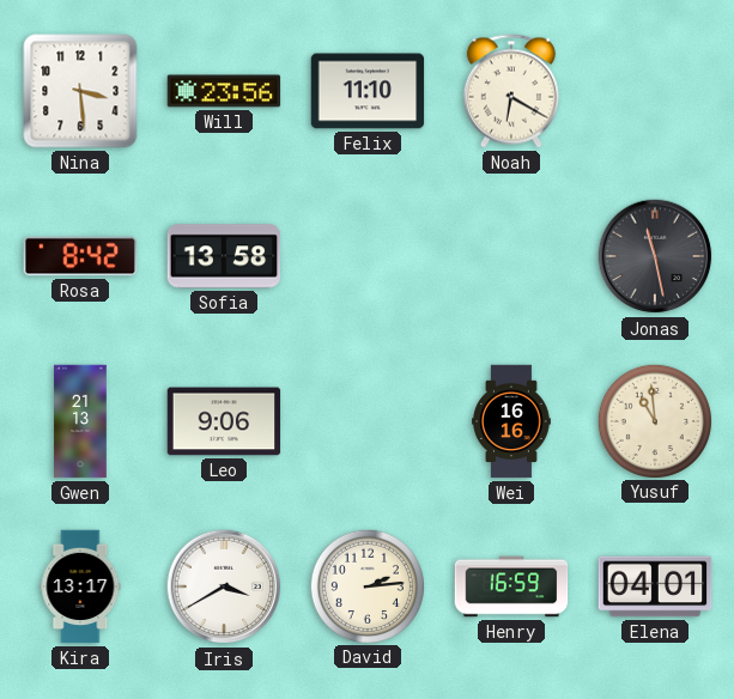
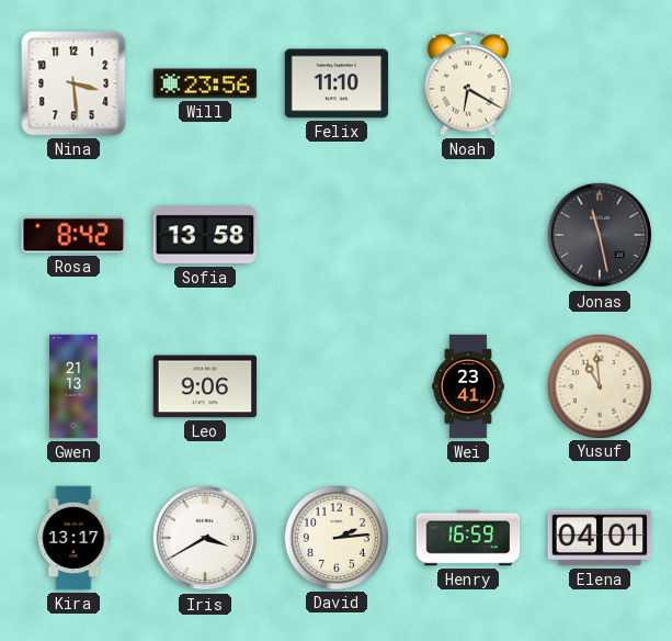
Wei: 16:16 -> 23:41
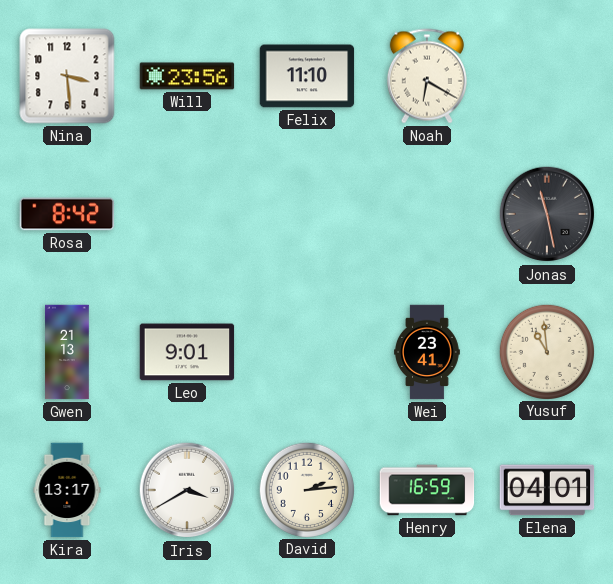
Sofia: 13:58 -> none
Leo: 9:06 -> 9:01
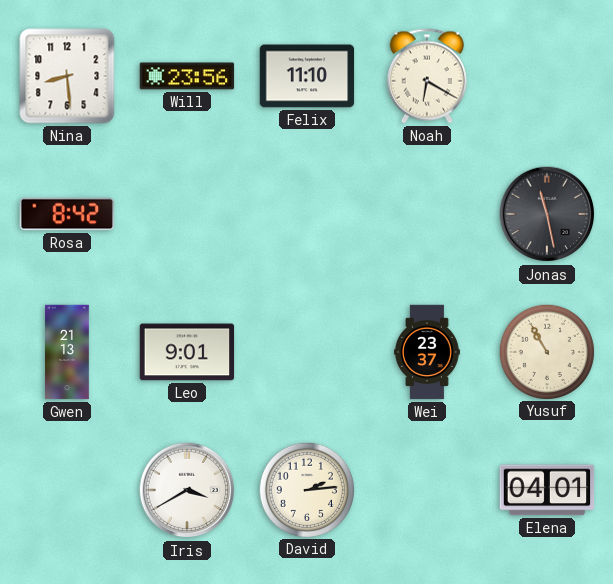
Nina: 3:29 -> 8:29
Wei: 23:41 -> 23:37
Yusuf: 10:59 -> 10:55
Kira: 13:17 -> none
Henry: 16:59 -> none
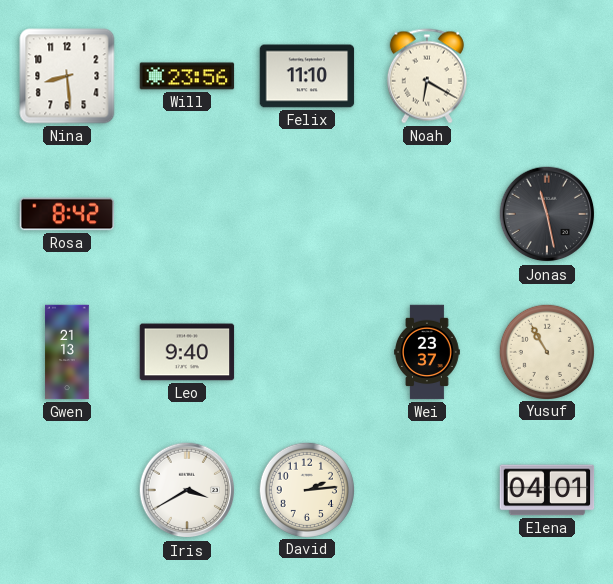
Leo: 9:01 -> 9:40
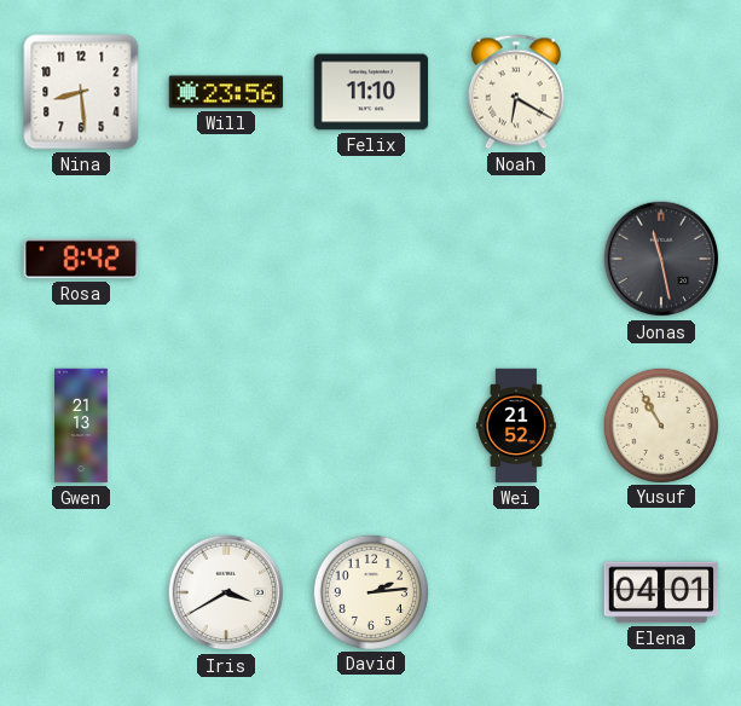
Leo: 9:40 -> none
Wei: 23:37 -> 21:52
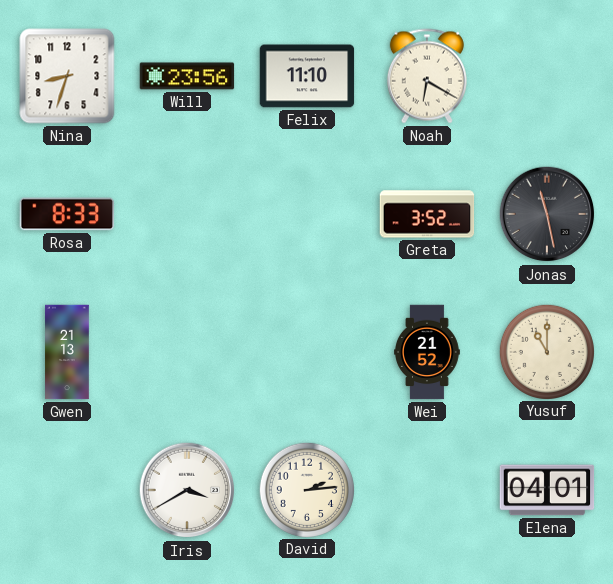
Nina: 8:29 -> 8:33
Rosa: 8:42 -> 8:33
Greta: none -> 3:52
Yusuf: 10:55 -> 11:00
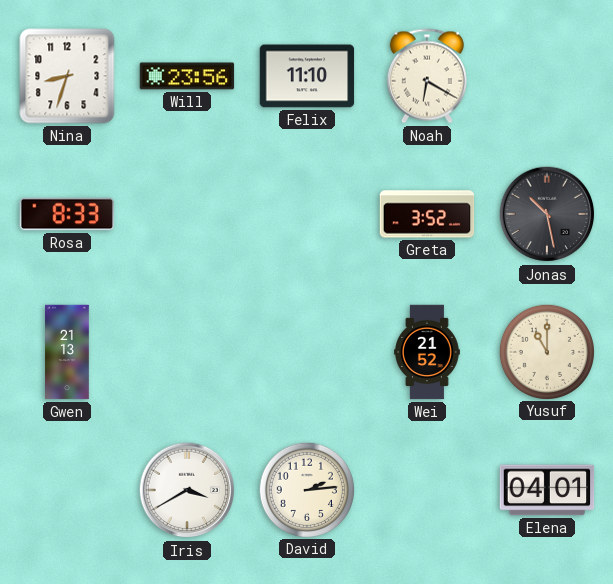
Jonas: 11:28 -> 10:28
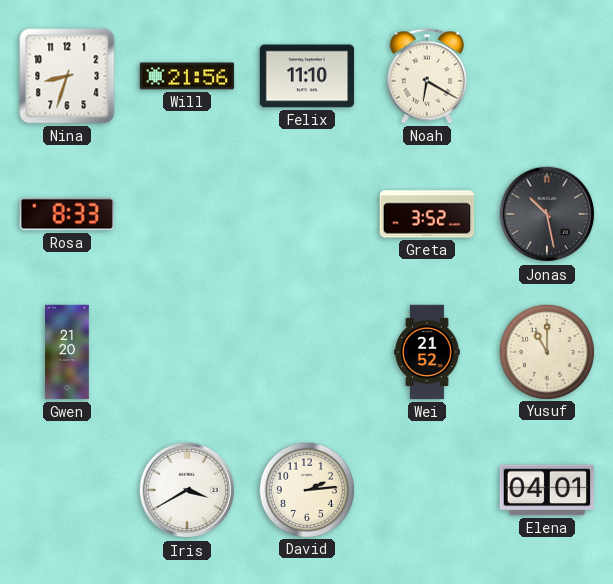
Will: 23:56 -> 21:56
Gwen: 21:13 -> 21:20
